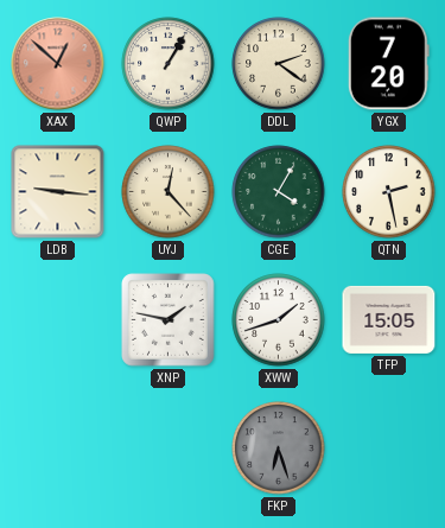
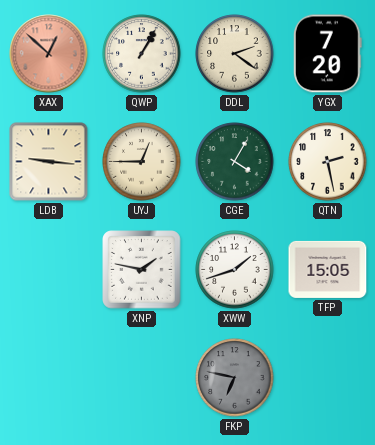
UYJ: 12:23 -> 12:45
FKP: 6:27 -> 6:47
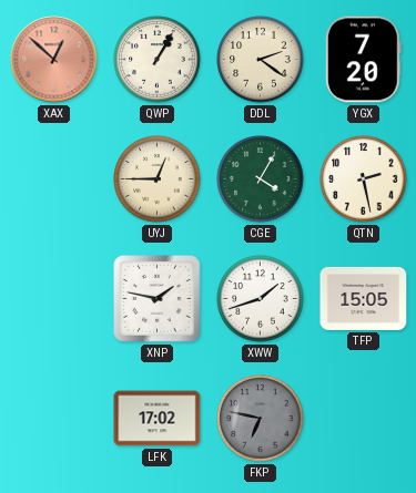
LDB: 9:16 -> none
LFK: none -> 17:02
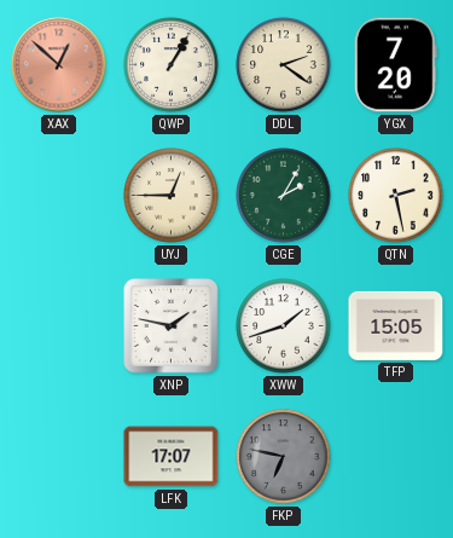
CGE: 4:05 -> 2:05
LFK: 17:02 -> 17:07
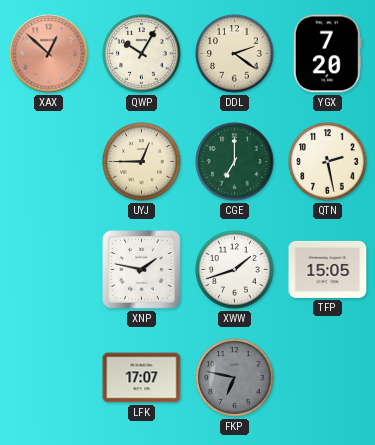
QWP: 1:05 -> 10:05
CGE: 2:05 -> 7:00
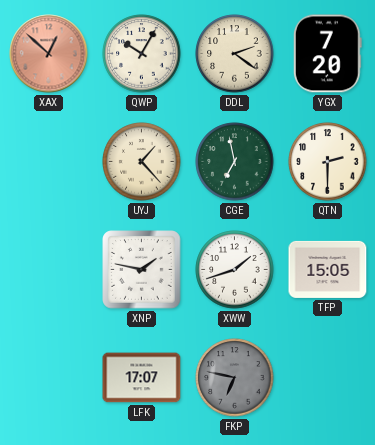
UYJ: 12:45 -> 1:23
CGE: 7:00 -> 6:58
QTN: 2:28 -> 2:30
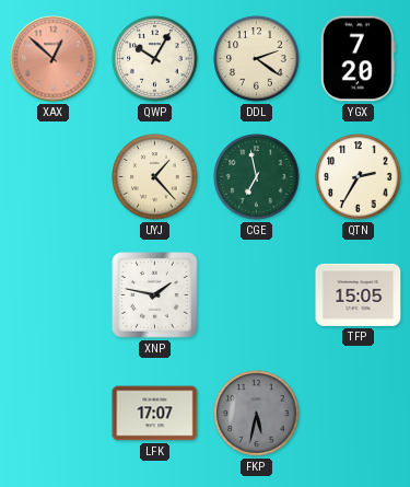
QTN: 2:30 -> 2:35
XWW: 1:42 -> none
FKP: 6:47 -> 5:32
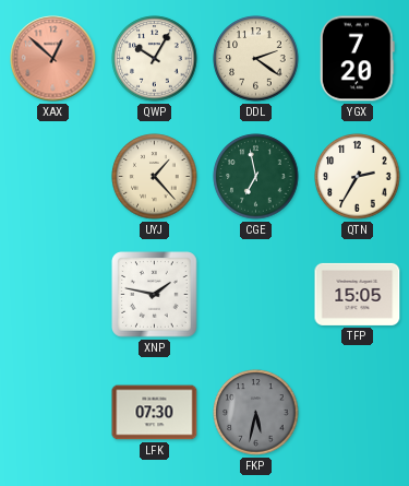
LFK: 17:07 -> 07:30
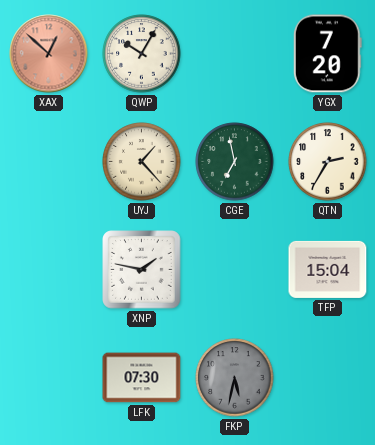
DDL: 2:21 -> none
TFP: 15:05 -> 15:04
